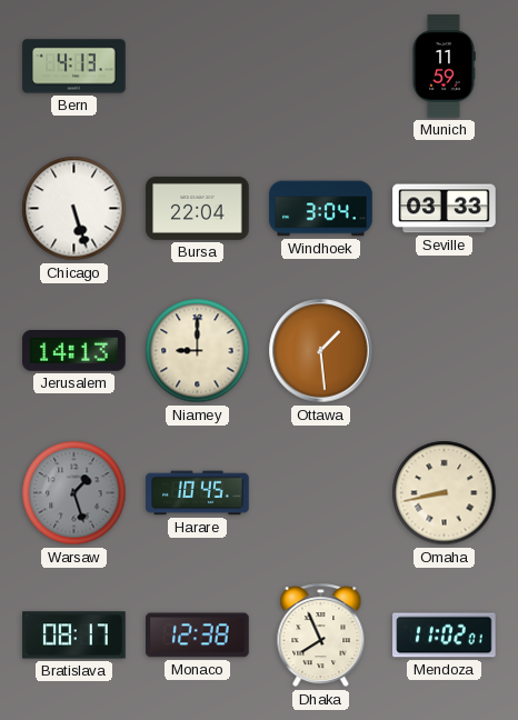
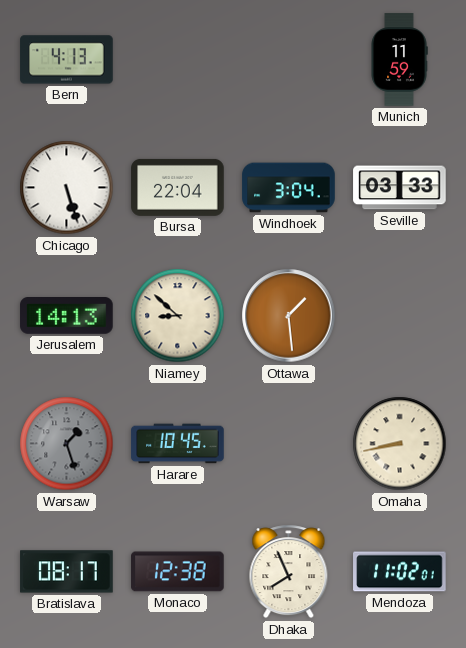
Niamey: 9:00 -> 8:52
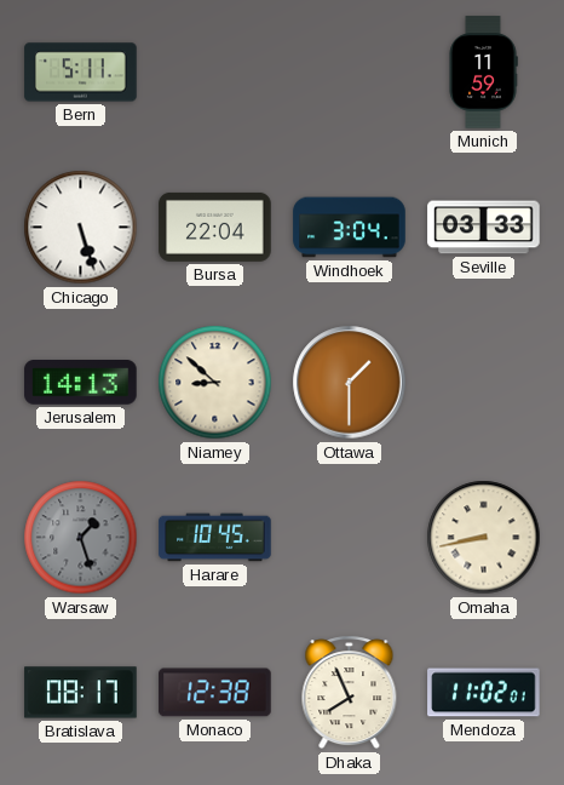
Bern: 4:13 -> 5:11
Ottawa: 1:29 -> 1:30
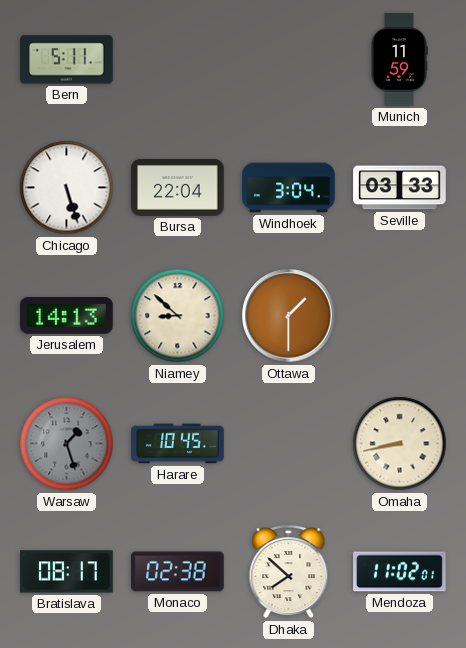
Monaco: 12:38 -> 02:38
Dhaka: 7:56 -> 7:52
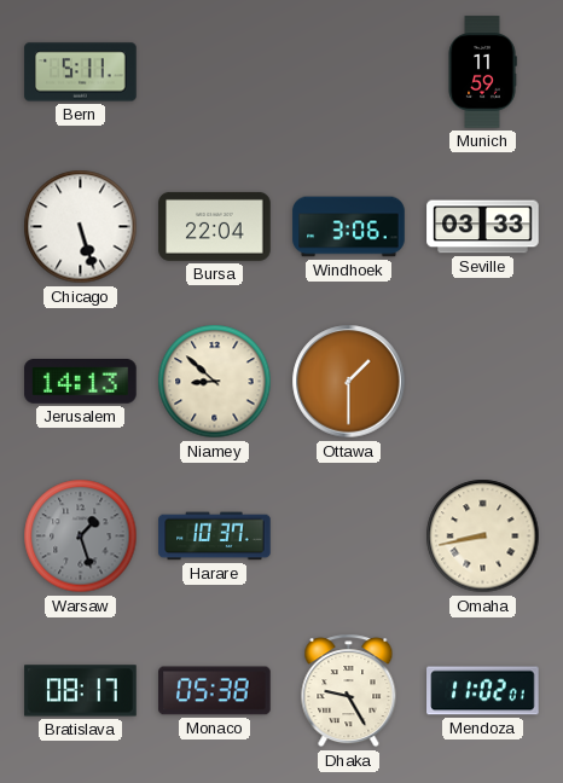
Windhoek: 3:04 -> 3:06
Harare: 10:45 -> 10:37
Monaco: 02:38 -> 05:38
Dhaka: 7:52 -> 9:25
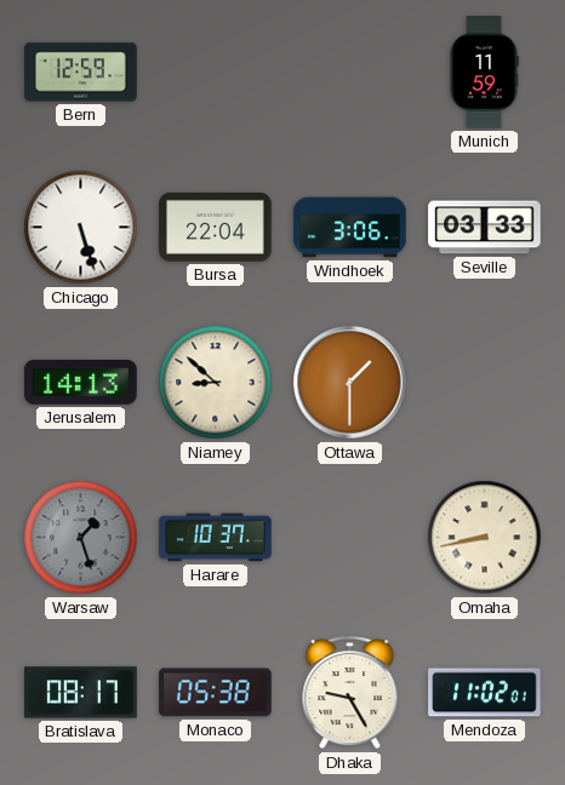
Bern: 5:11 -> 12:59
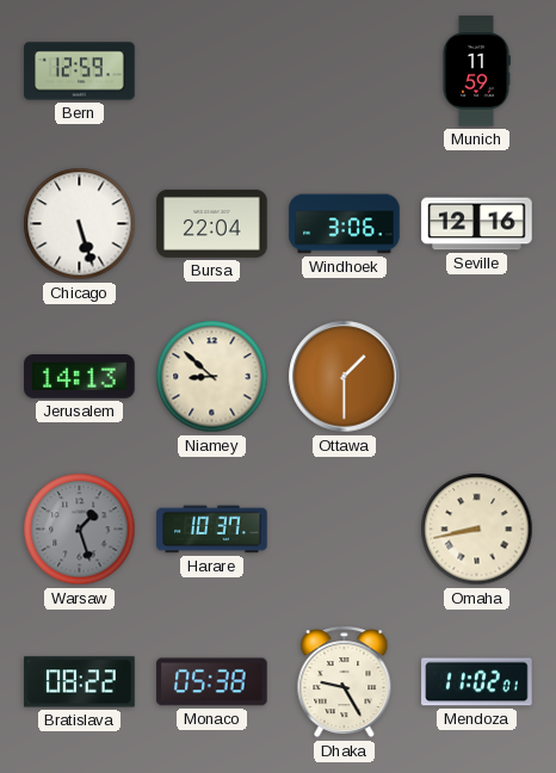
Seville: 03:33 -> 12:16
Bratislava: 08:17 -> 08:22
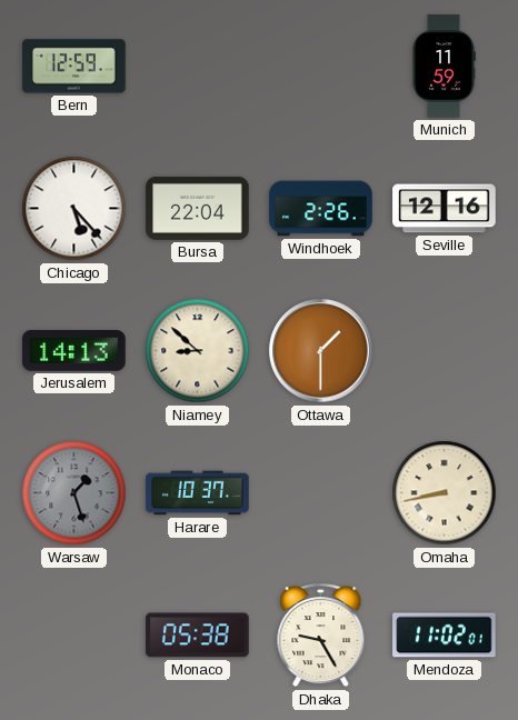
Chicago: 5:27 -> 5:23
Windhoek: 3:06 -> 2:26
Bratislava: 08:22 -> none
